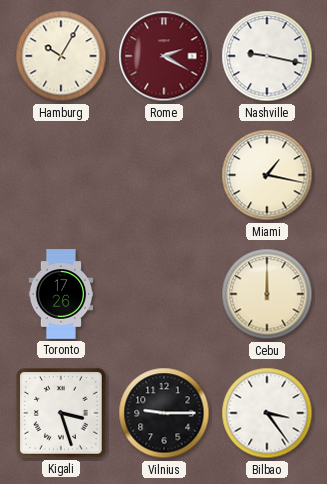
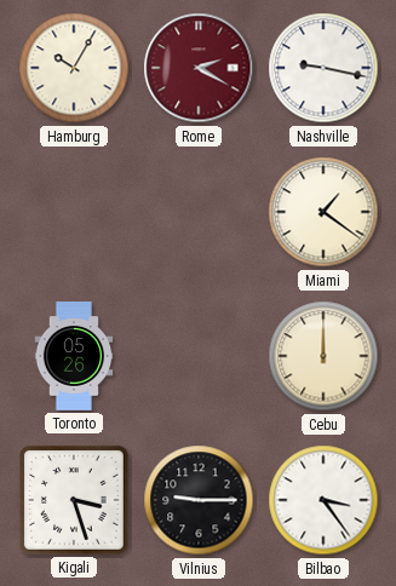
Miami: 1:17 -> 1:21
Toronto: 17:26 -> 05:26
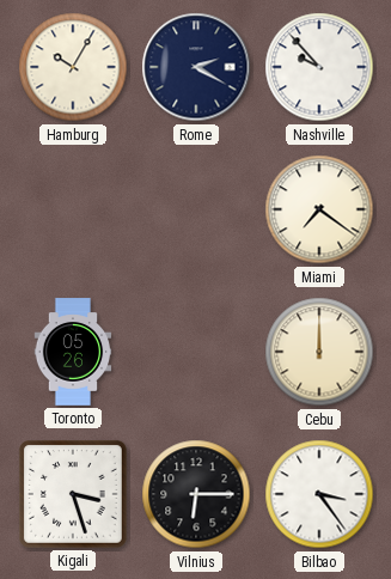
Rome dial: burgundy -> navy
Nashville: 9:17 -> 9:53
Miami: 1:21 -> 7:21
Vilnius: 9:15 -> 6:15
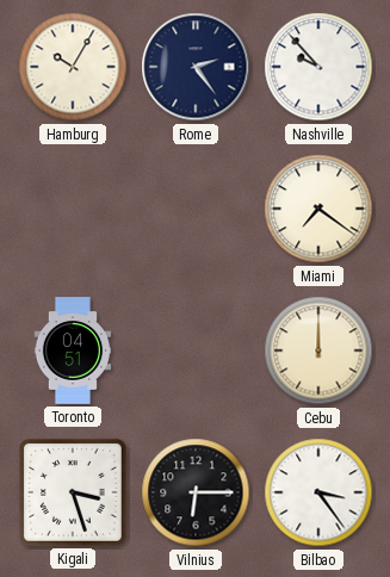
Rome: 2:20 -> 2:24
Toronto: 05:26 -> 04:51
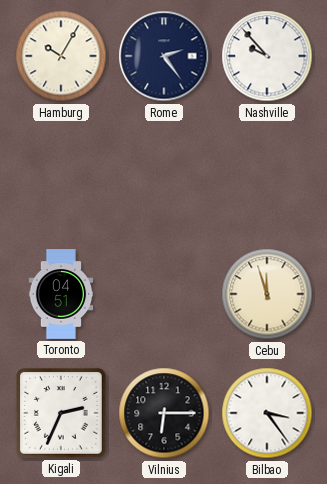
Miami: 7:21 -> none
Cebu: 12:00 -> 11:57
Kigali: 3:27 -> 2:34
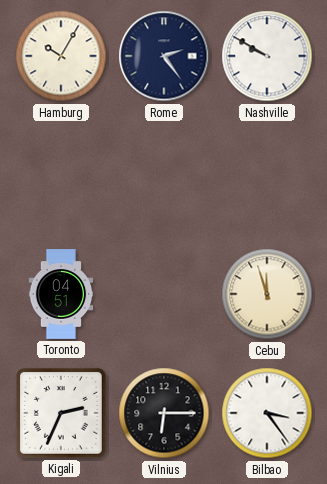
Nashville: 9:53 -> 9:50
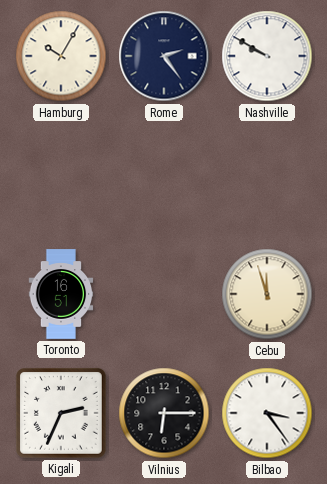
Toronto: 04:51 -> 16:51
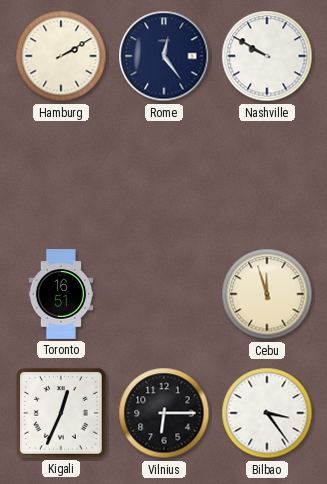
Hamburg: 10:05 -> 2:10
Rome: 2:24 -> 12:24
Kigali: 2:34 -> 12:34
